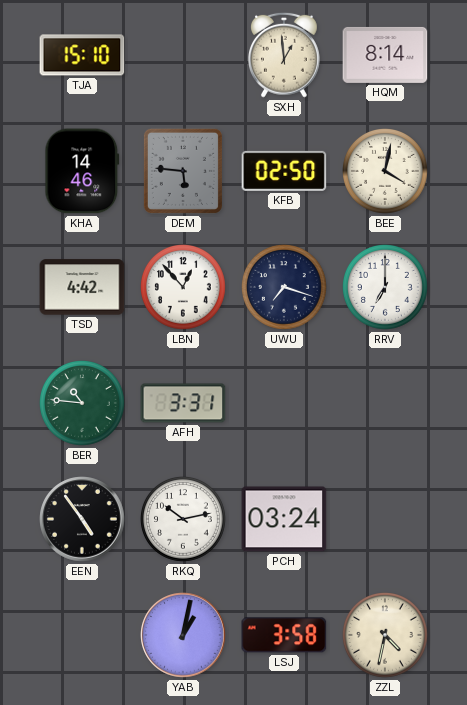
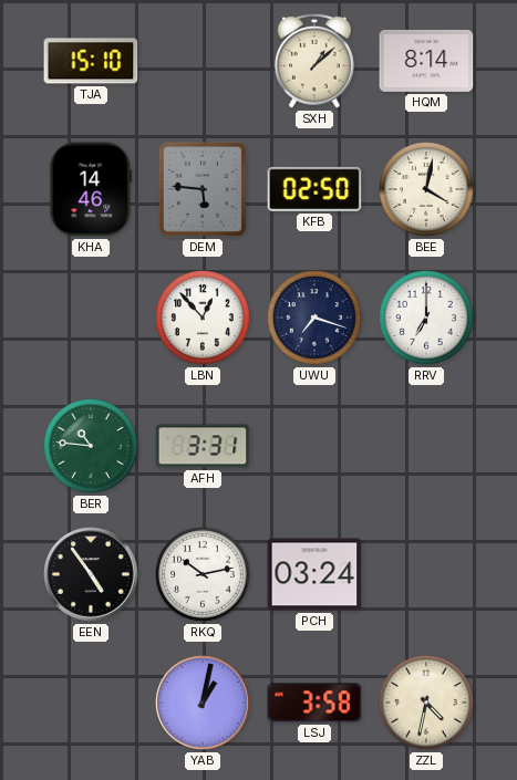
SXH: 12:59 -> 1:08
TSD: 4:42 -> none
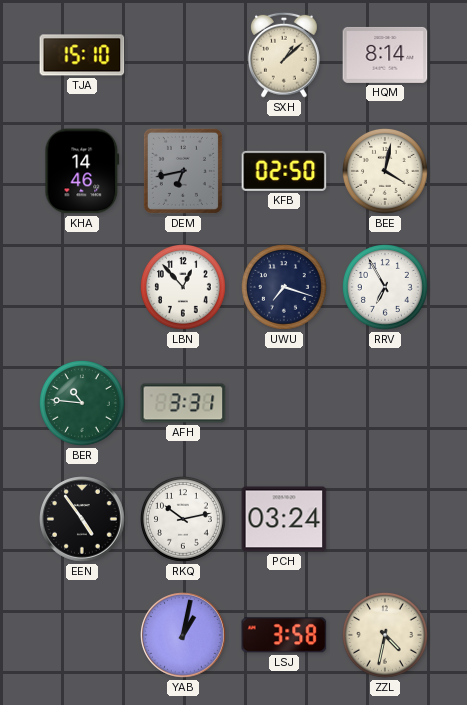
DEM: 5:46 -> 6:43
RRV: 7:00 -> 6:55
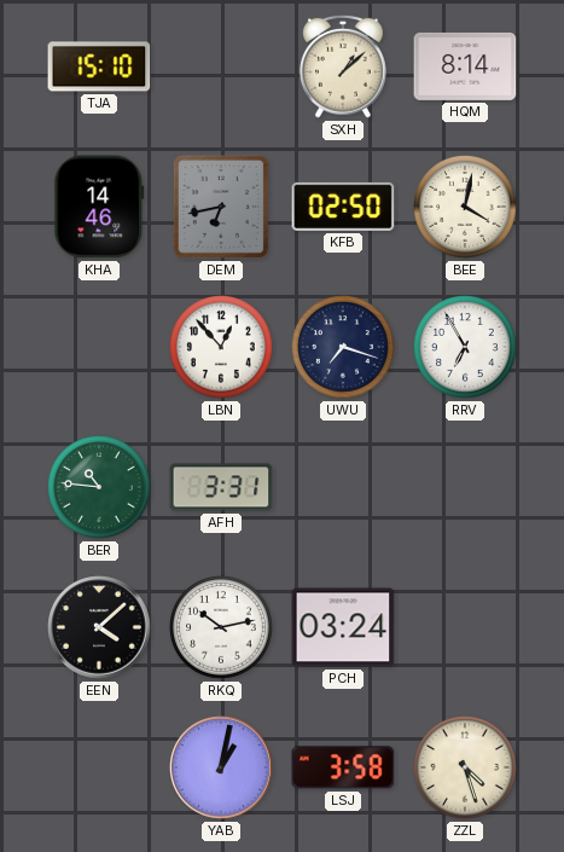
EEN: 4:54 -> 4:08
ZZL: 4:32 -> 4:27
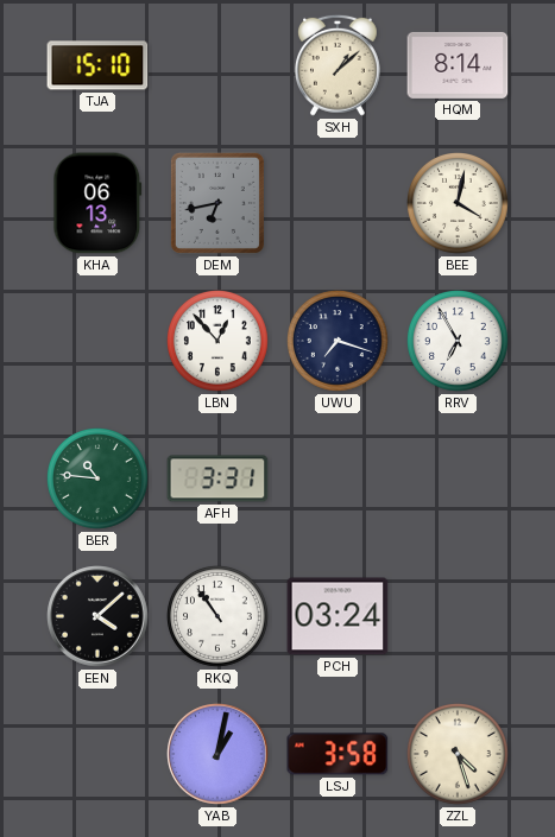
KHA: 14:46 -> 06:13
KFB: 02:50 -> none
RKQ: 10:13 -> 10:54
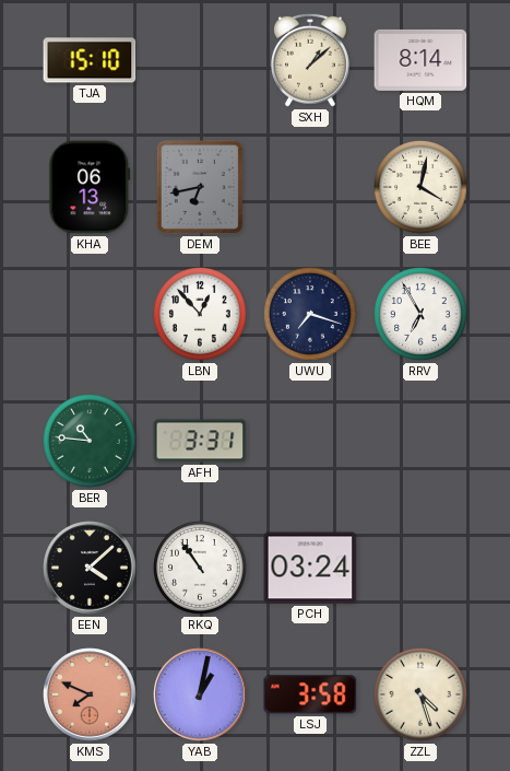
KMS: none -> 7:49
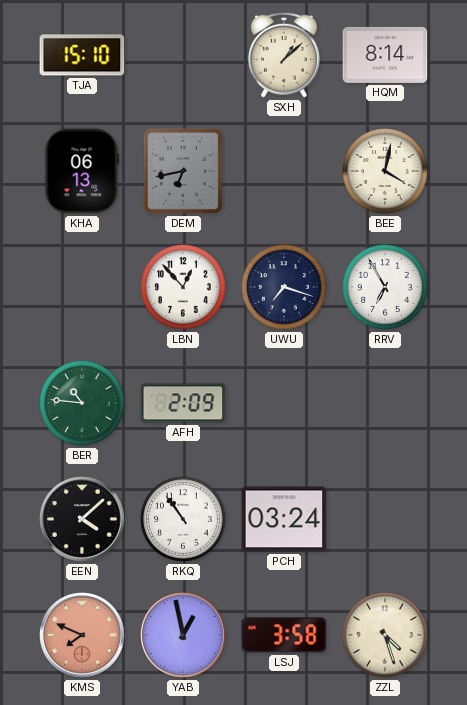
AFH: 3:31 -> 2:09
YAB: 1:02 -> 12:58
